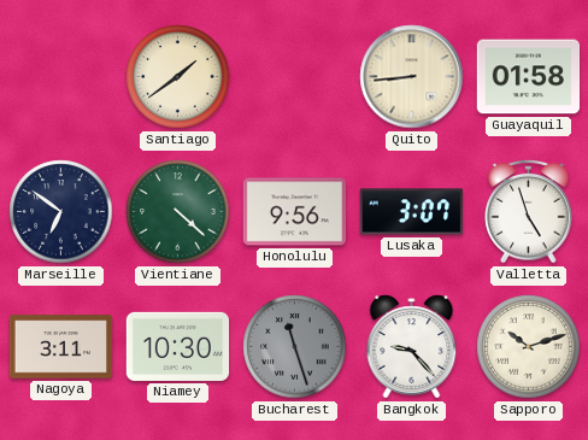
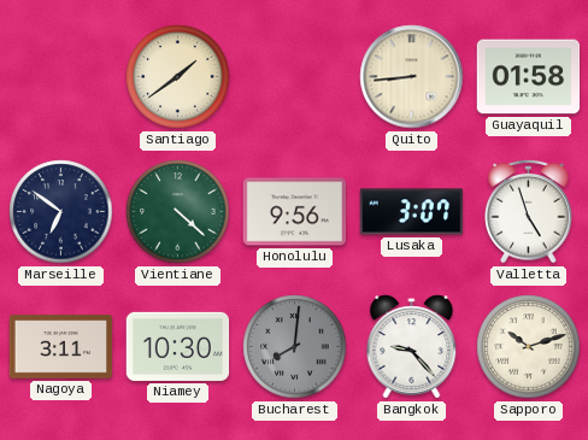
Bucharest: 11:27 -> 8:01
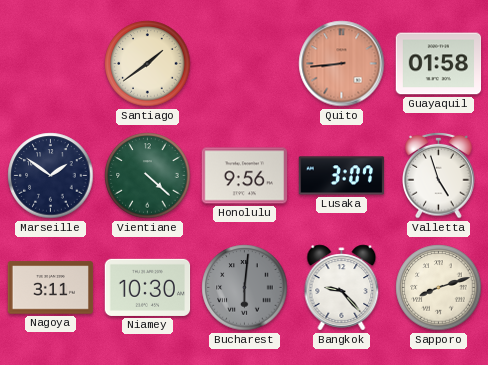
Quito dial: cream -> salmon
Marseille: 6:51 -> 1:51
Bucharest: 8:01 -> 6:01
Sapporo: 10:12 -> 8:12
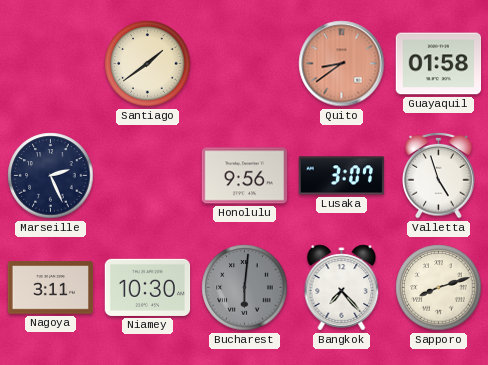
Quito: 8:44 -> 8:39
Marseille: 1:51 -> 2:26
Vientiane: 4:22 -> none
Bangkok: 9:23 -> 7:23
